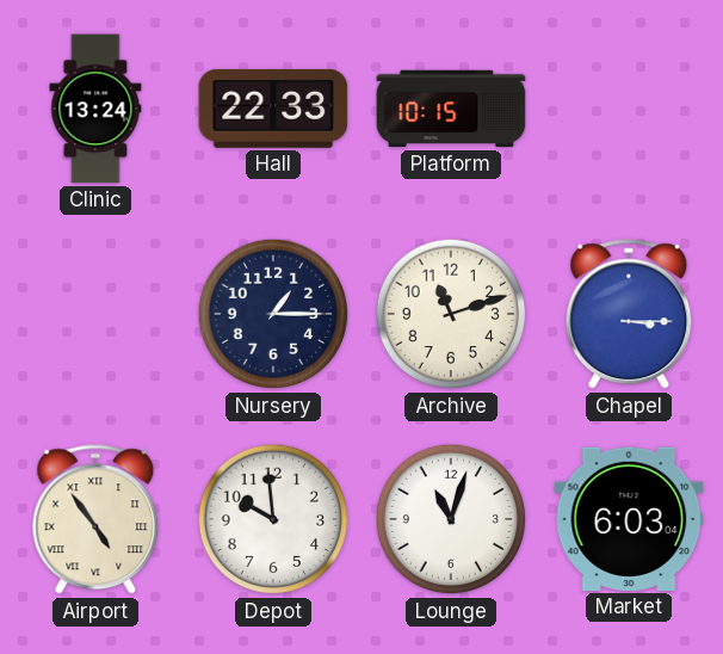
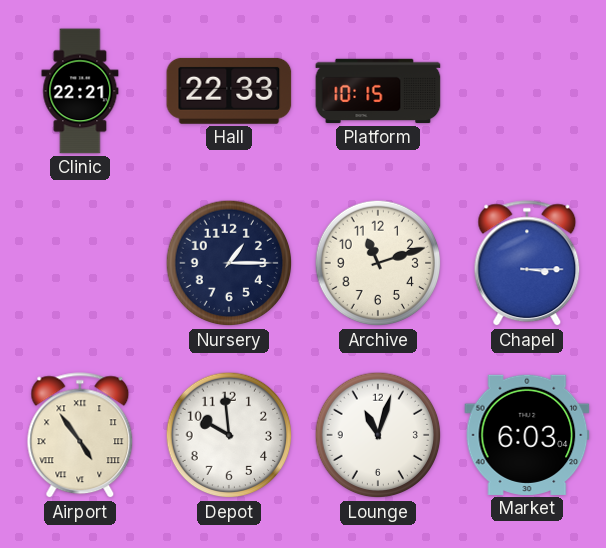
Clinic: 13:24 -> 22:21
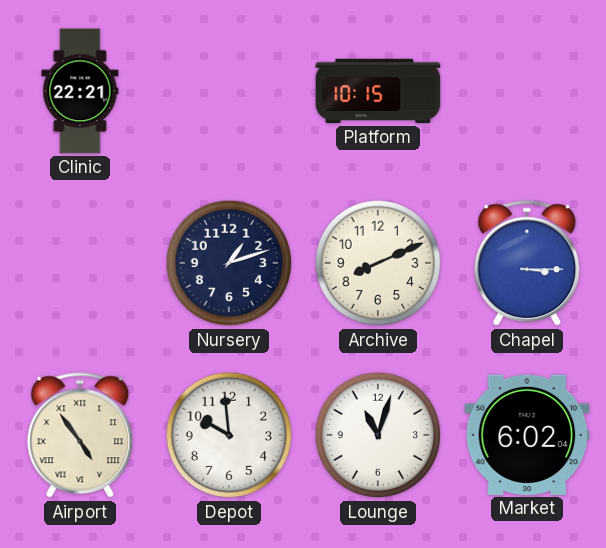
Hall: 22:33 -> none
Nursery: 1:15 -> 1:12
Archive: 11:12 -> 8:11
Market: 6:03 -> 6:02
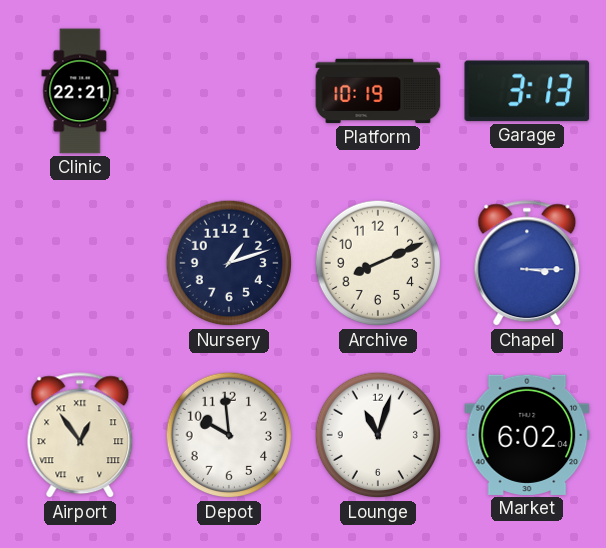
Platform: 10:15 -> 10:19
Garage: none -> 3:13
Airport: 4:54 -> 12:54
